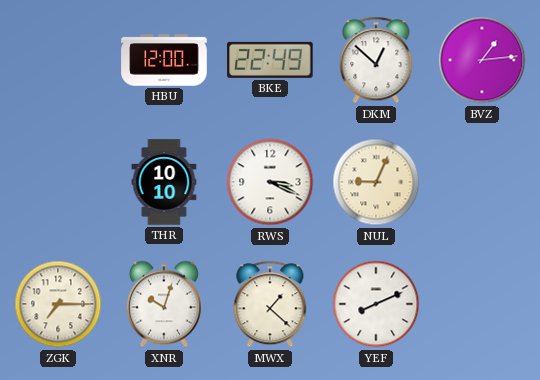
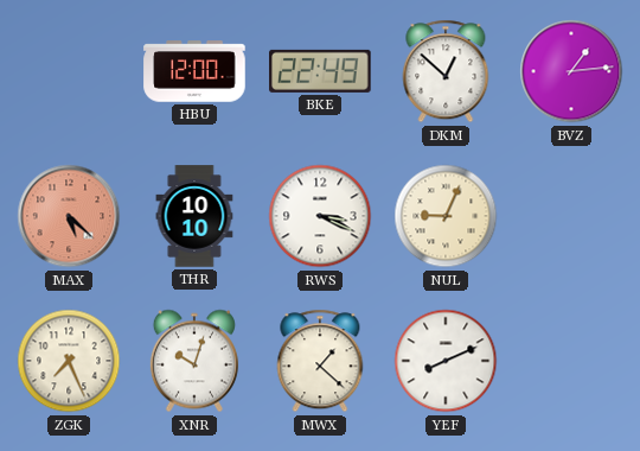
MAX: none -> 5:22
ZGK: 7:15 -> 7:26
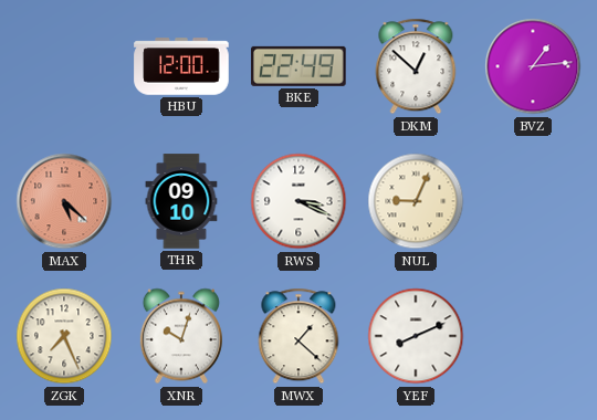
THR: 10:10 -> 09:10
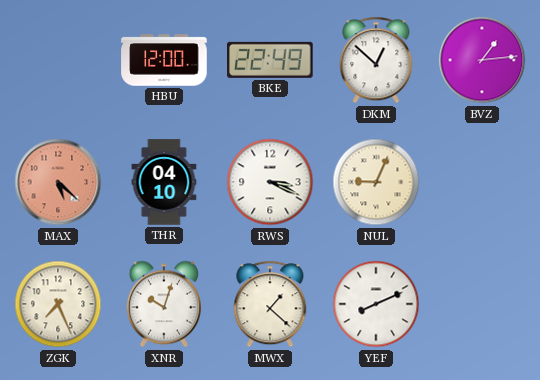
THR: 09:10 -> 04:10
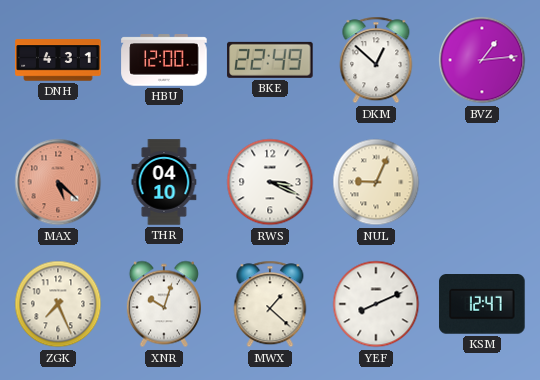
DNH: none -> 4:31
KSM: none -> 12:47
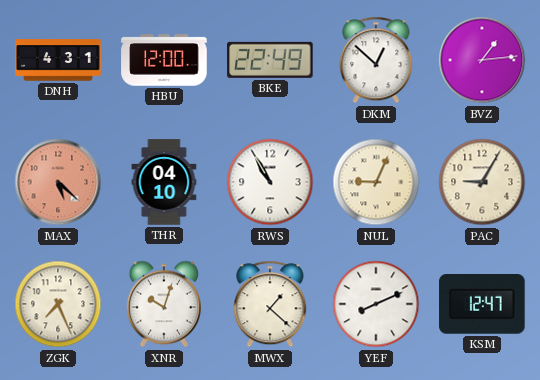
RWS: 3:19 -> 10:55
PAC: none -> 9:05
